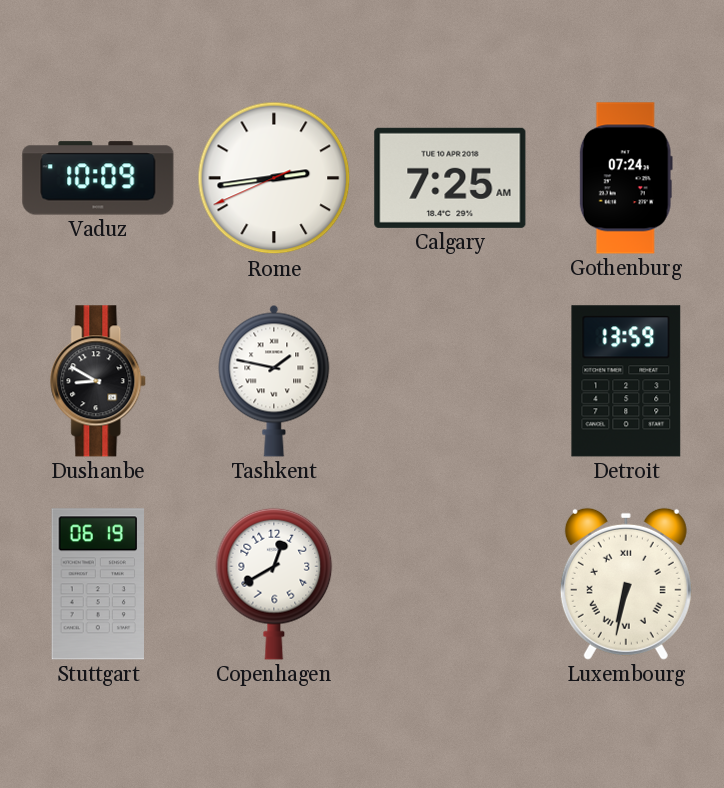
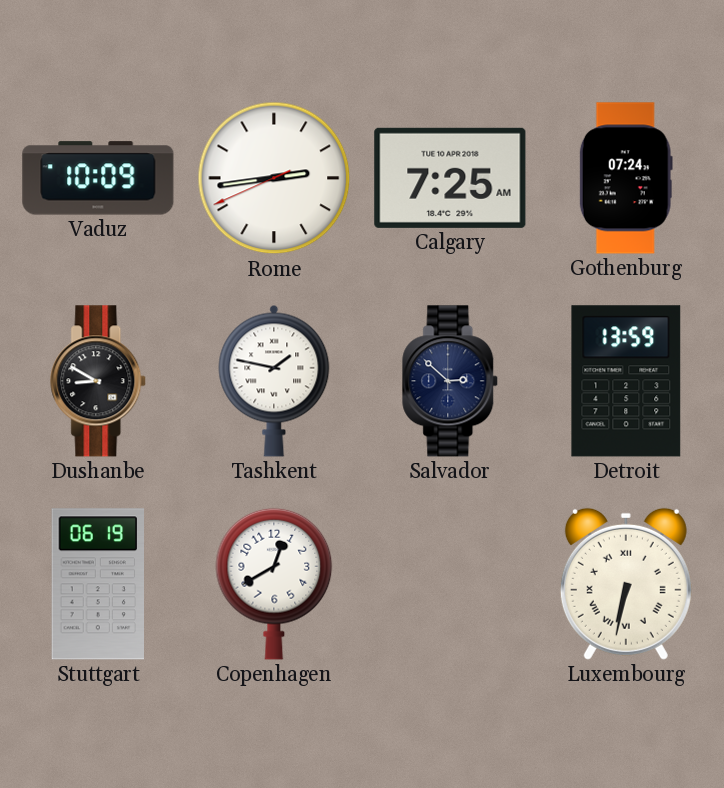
Salvador: none -> 2:52
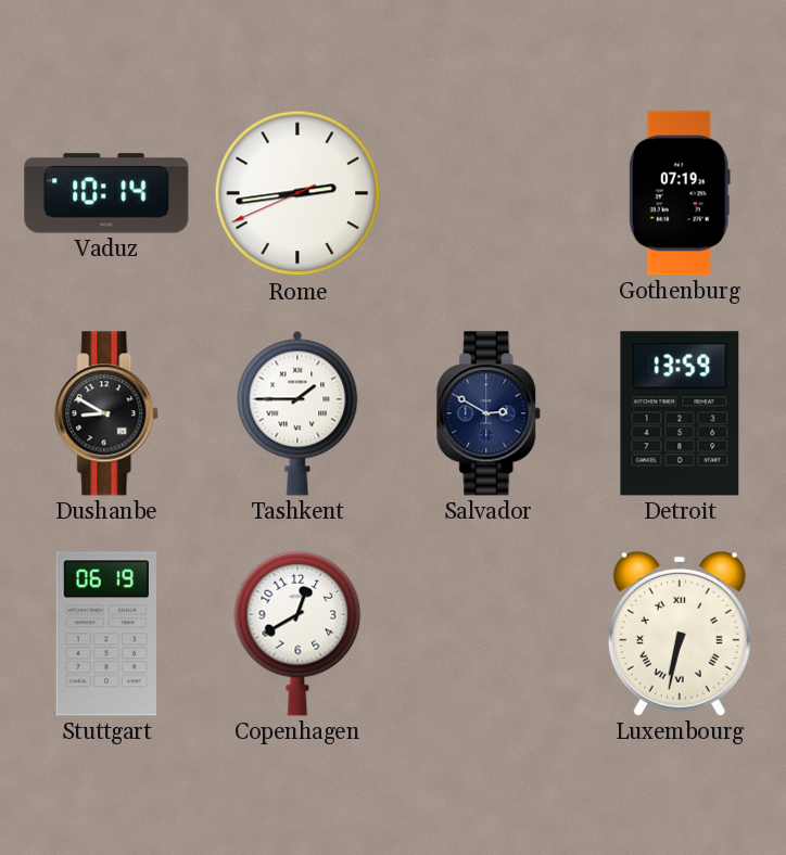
Vaduz: 10:09 -> 10:14
Calgary: 7:25 -> none
Gothenburg: 07:24 -> 07:19
Tashkent: 1:47 -> 1:45
Salvador: 2:52 -> 2:50
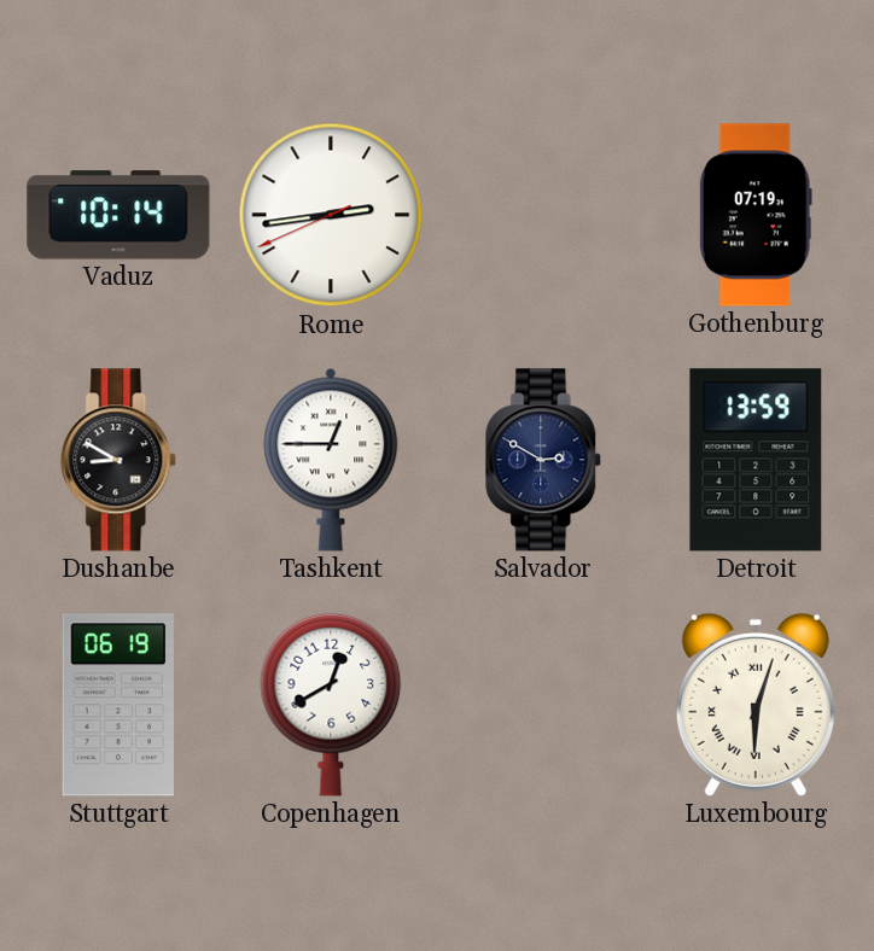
Tashkent: 1:45 -> 12:45
Luxembourg: 6:32 -> 6:03
